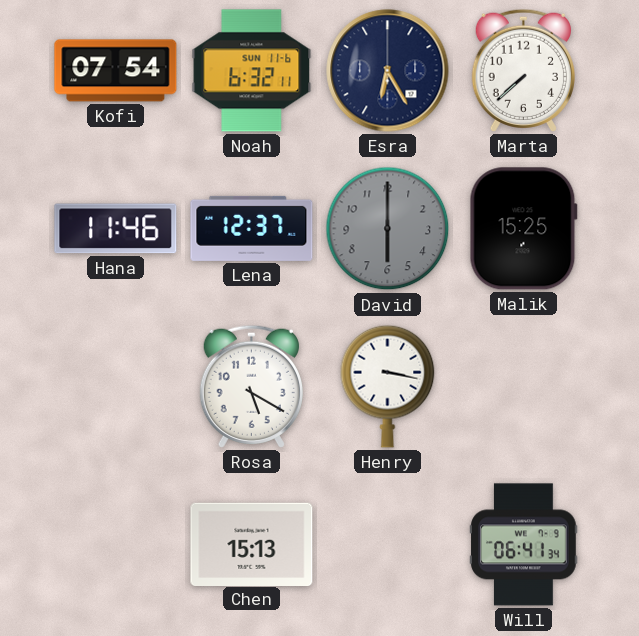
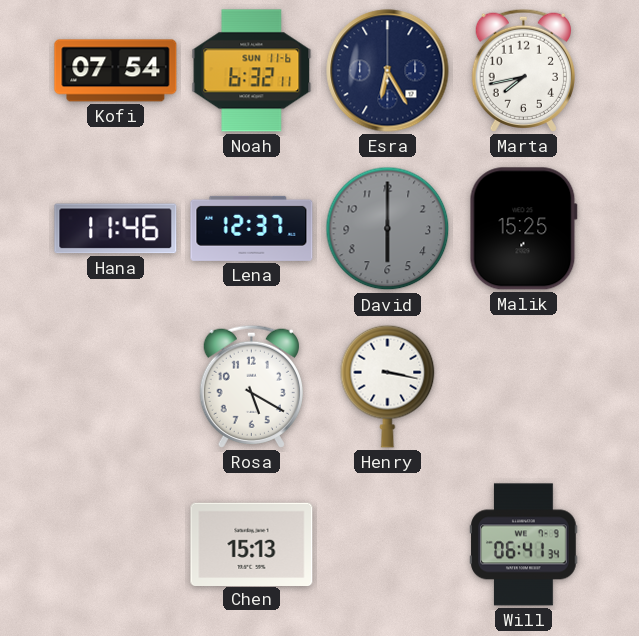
Marta: 7:38 -> 7:43
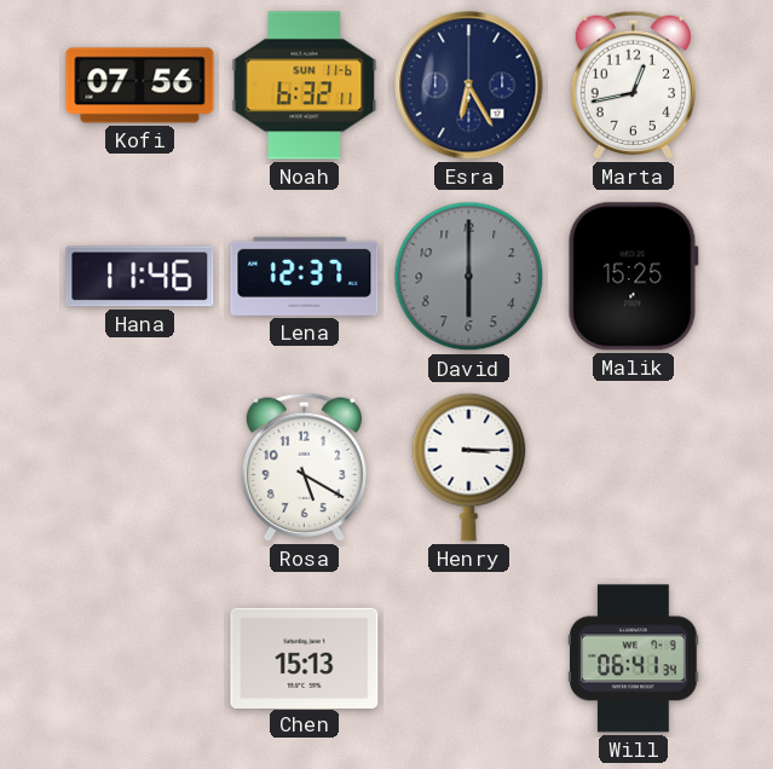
Kofi: 07:54 -> 07:56
Marta: 7:43 -> 12:43
Henry: 3:17 -> 3:15
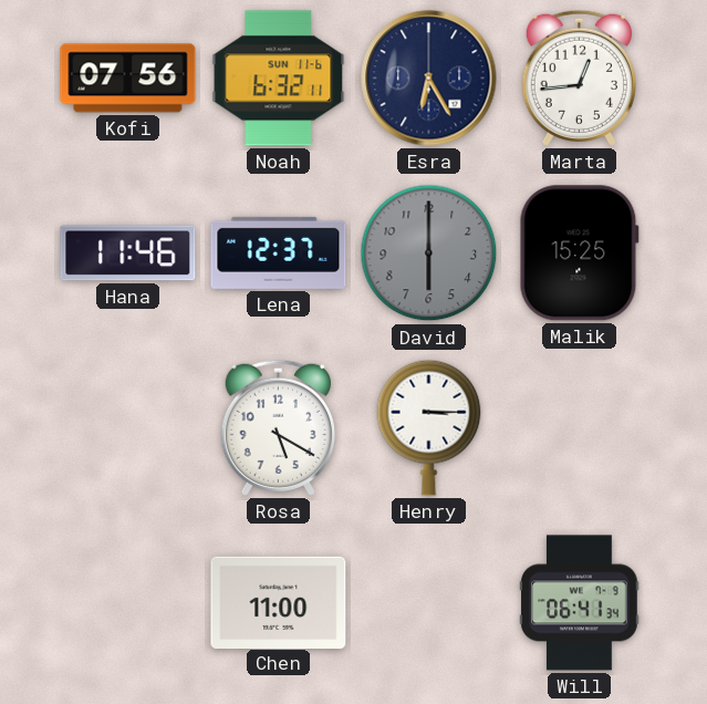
Marta: 12:43 -> 12:44
Chen: 15:13 -> 11:00
